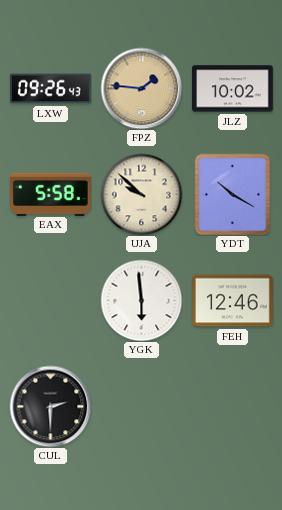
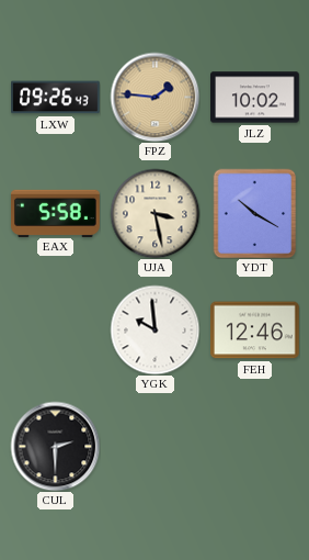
UJA: 9:52 -> 3:28
YGK: 5:59 -> 9:59
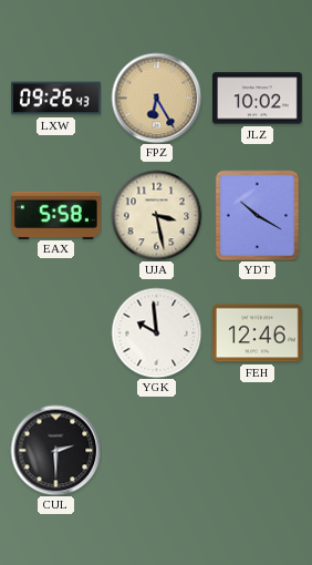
FPZ: 1:46 -> 6:25
